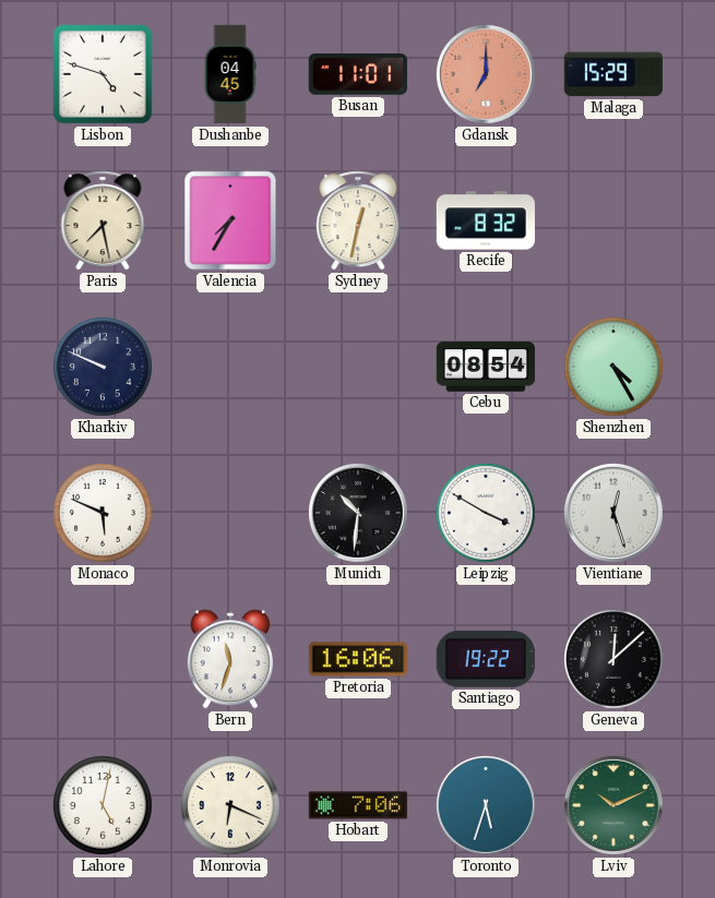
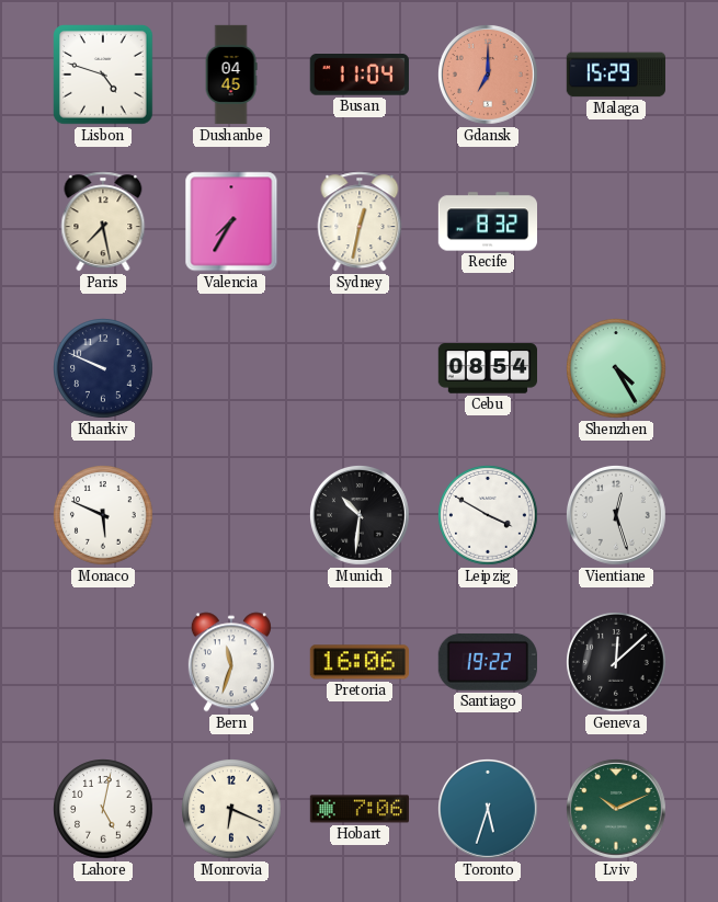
Busan: 11:01 -> 11:04
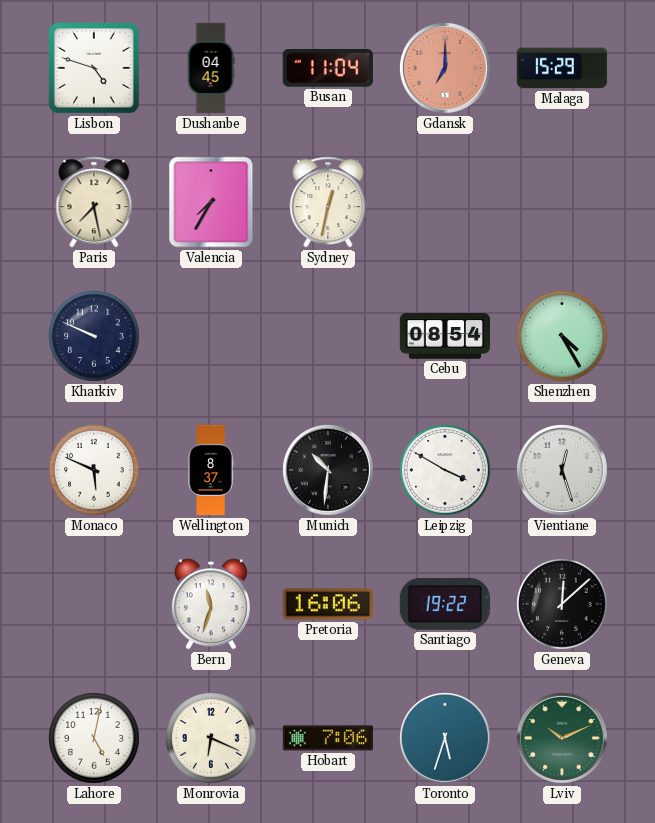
Recife: 8:32 -> none
Wellington: none -> 8:37
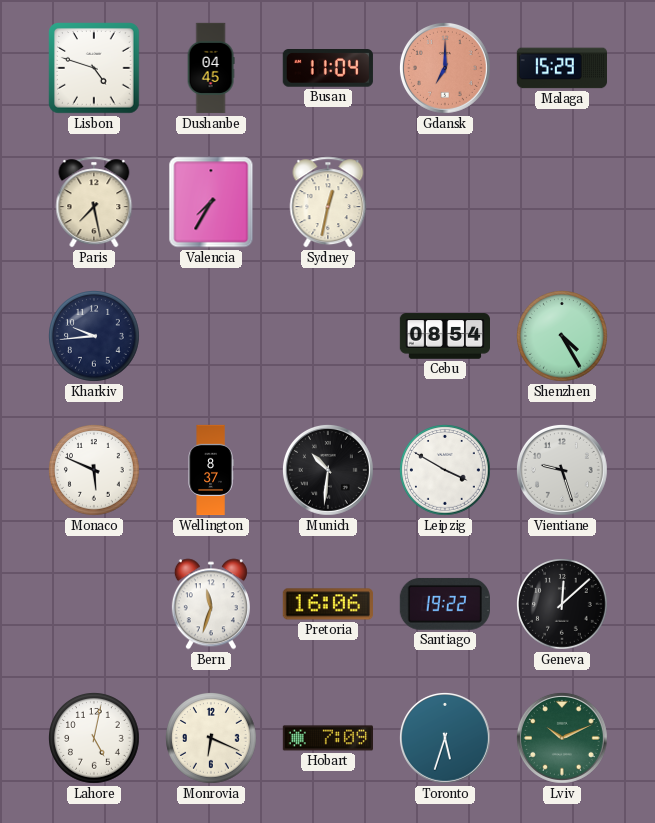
Kharkiv: 9:49 -> 9:44
Vientiane: 12:27 -> 9:27
Hobart: 7:06 -> 7:09
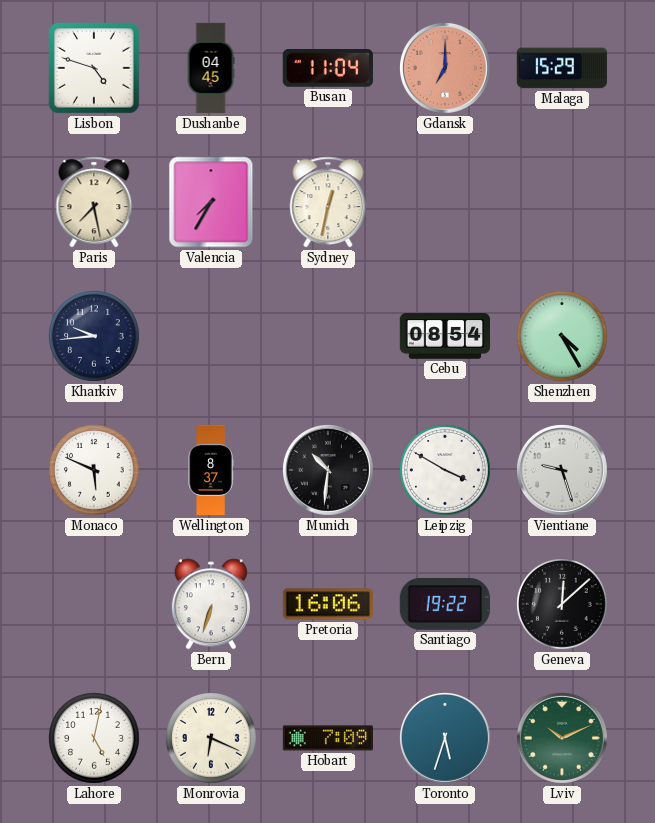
Bern: 11:33 -> 6:33
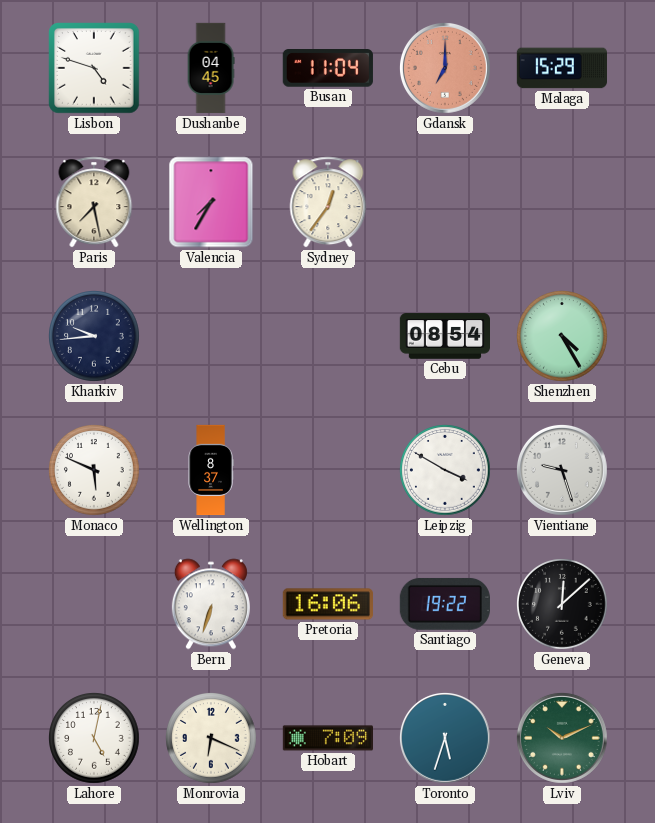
Sydney: 12:32 -> 12:36
Munich: 10:31 -> none
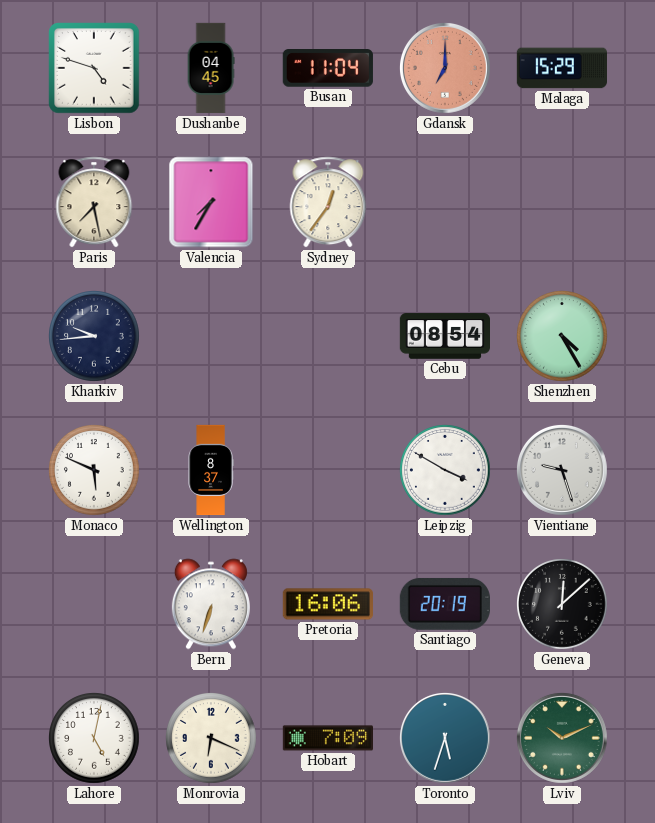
Santiago: 19:22 -> 20:19
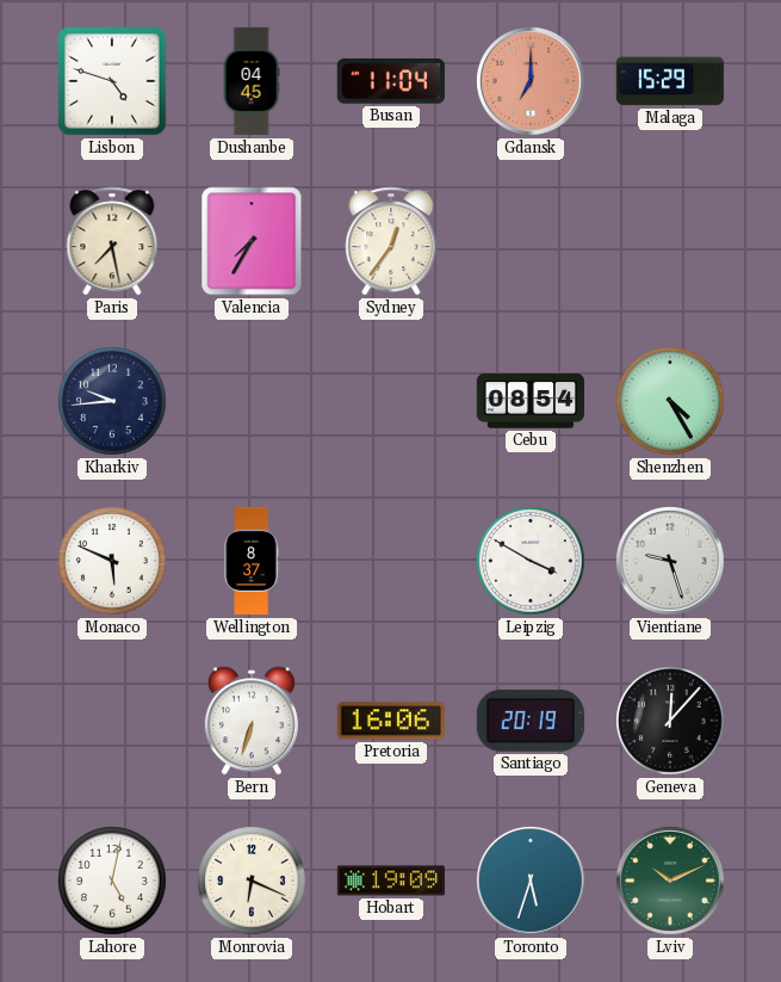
Geneva: 12:08 -> 12:07
Hobart: 7:09 -> 19:09
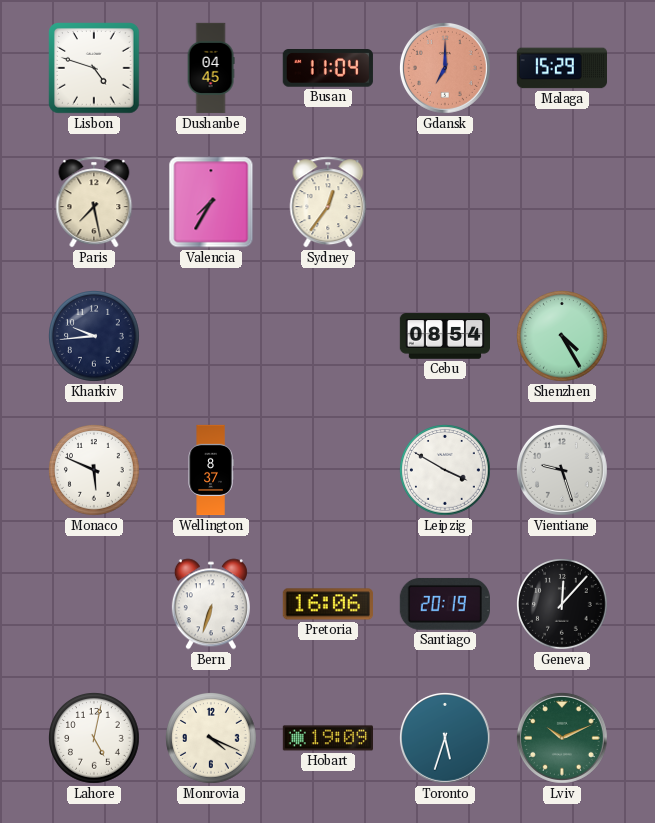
Monrovia: 6:19 -> 4:19
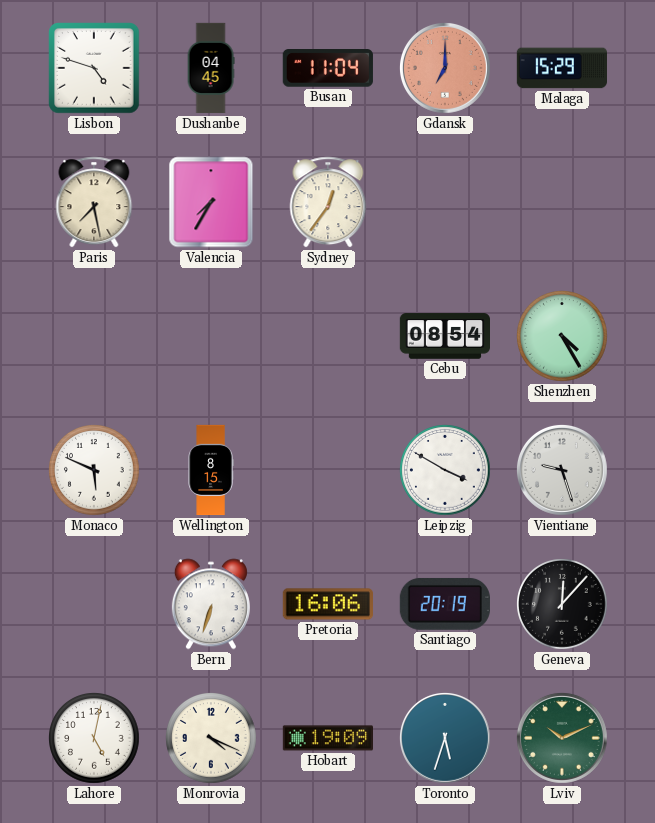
Kharkiv: 9:44 -> none
Wellington: 8:37 -> 8:15
